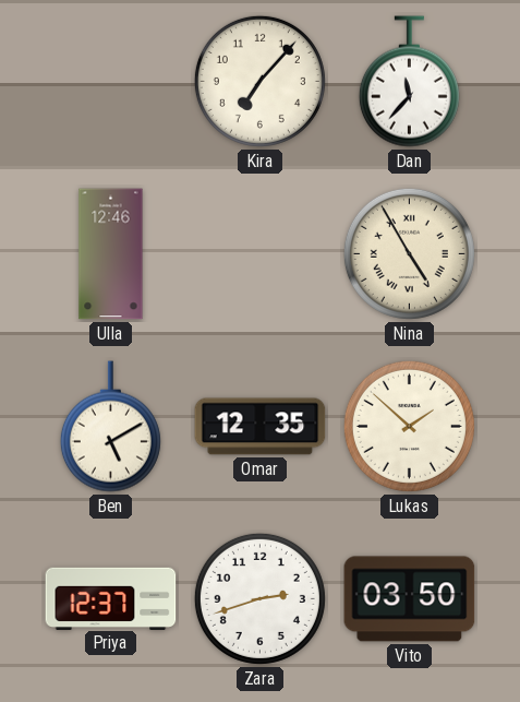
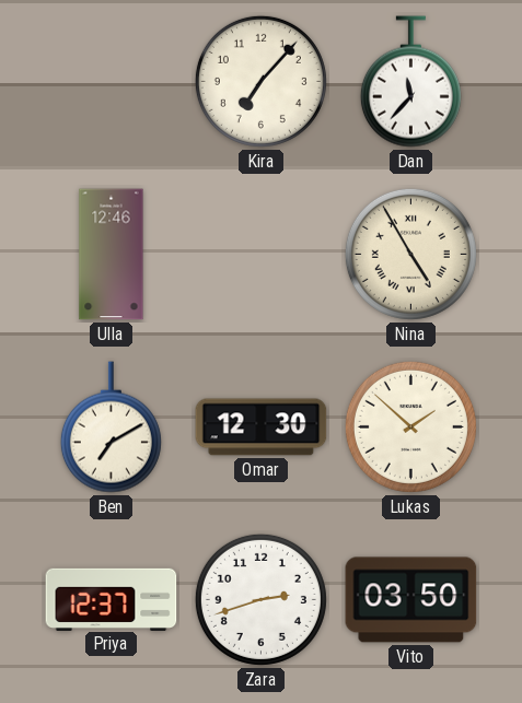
Ben: 5:10 -> 7:10
Omar: 12:35 -> 12:30
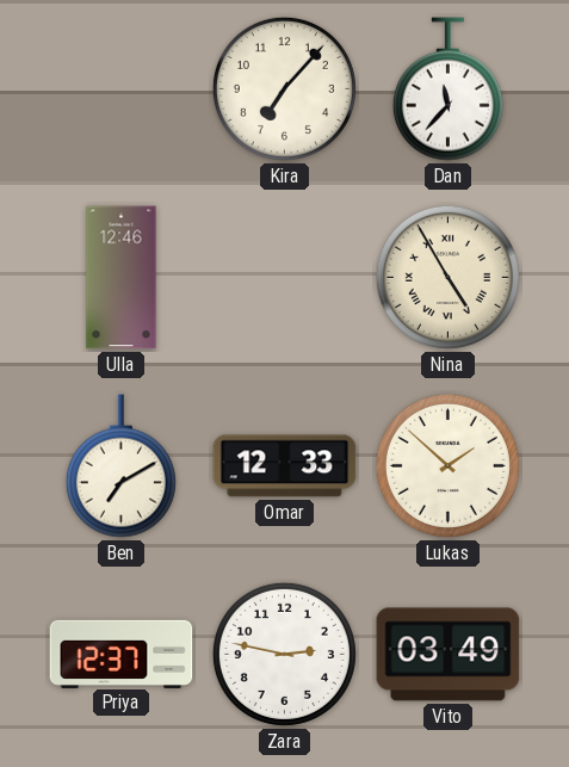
Omar: 12:30 -> 12:33
Zara: 2:42 -> 2:47
Vito: 03:50 -> 03:49
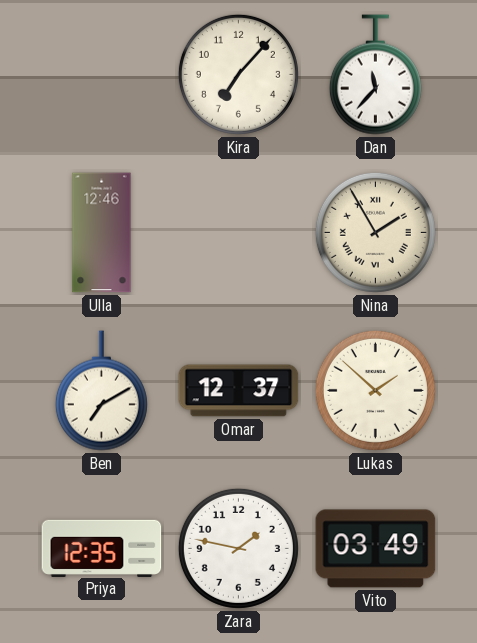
Nina: 4:55 -> 1:55
Omar: 12:33 -> 12:37
Priya: 12:37 -> 12:35
Zara: 2:47 -> 1:47
